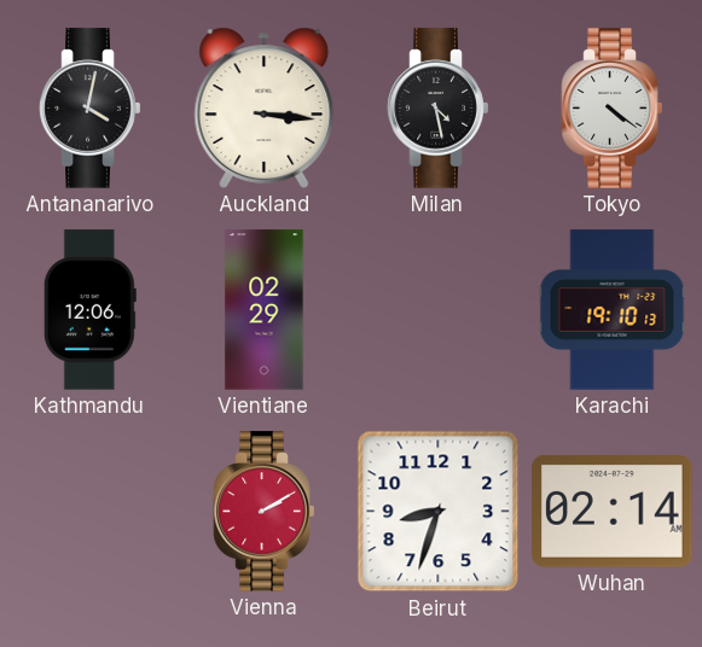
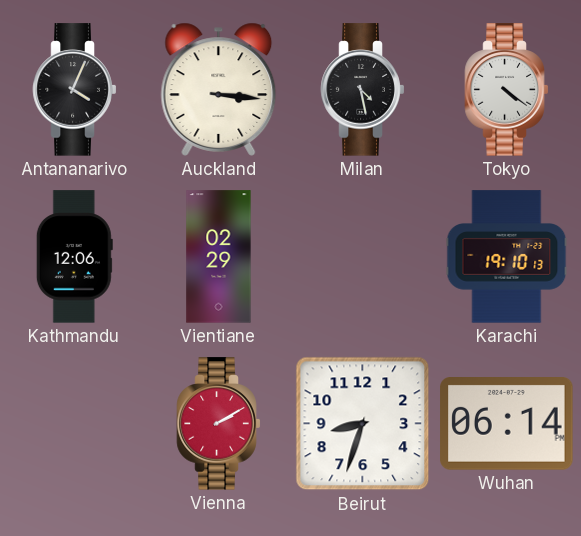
Antananarivo: 4:02 -> 4:04
Wuhan: 02:14 -> 06:14
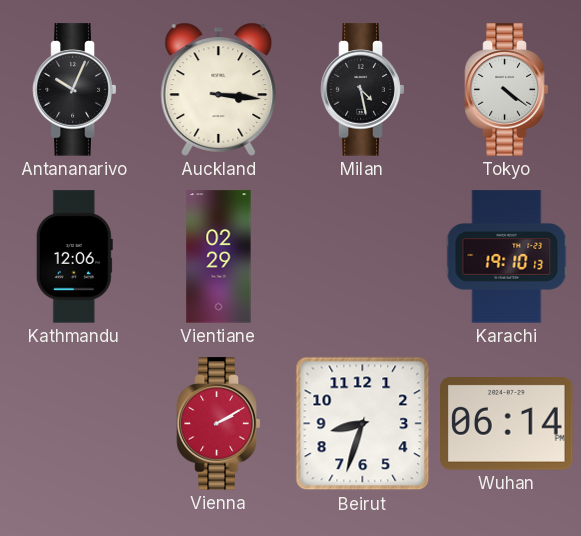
Antananarivo: 4:04 -> 10:04
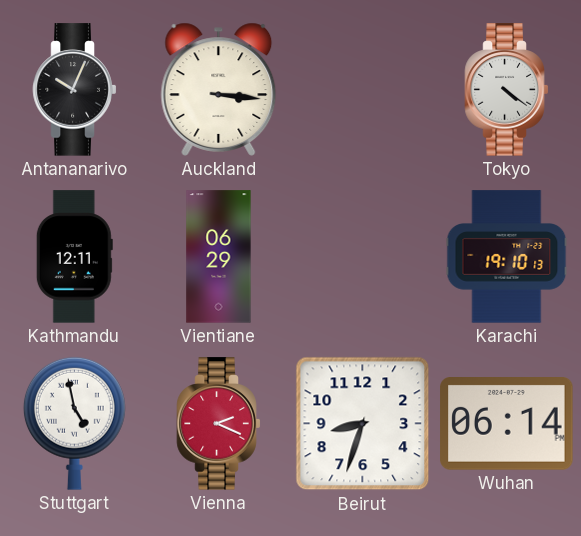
Milan: 4:28 -> none
Kathmandu: 12:06 -> 12:11
Vientiane: 02:29 -> 06:29
Stuttgart: none -> 4:58
Vienna: 2:10 -> 2:19
